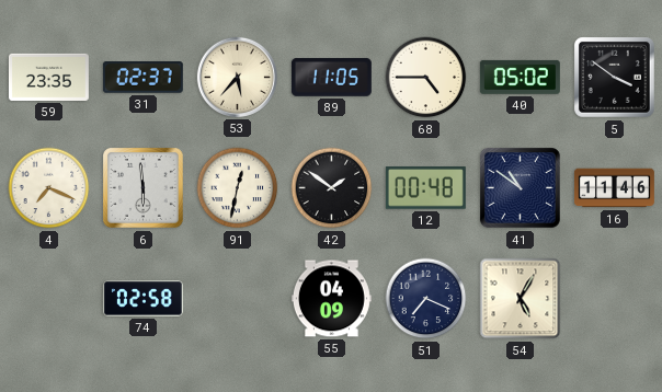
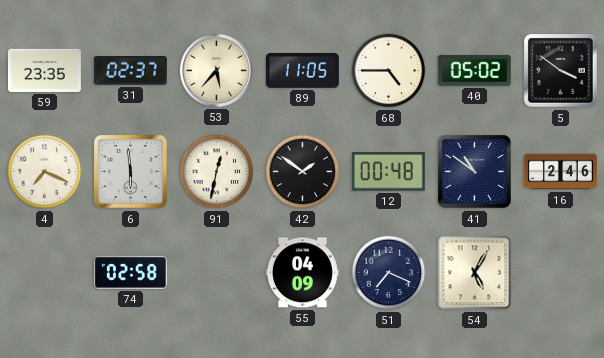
16: 11:46 -> 2:46
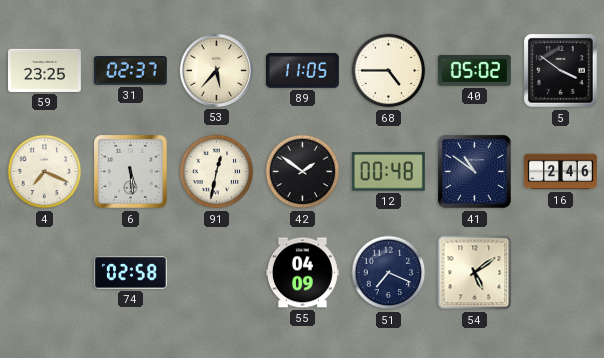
59: 23:35 -> 23:25
6: 5:59 -> 5:29
54: 5:05 -> 5:09
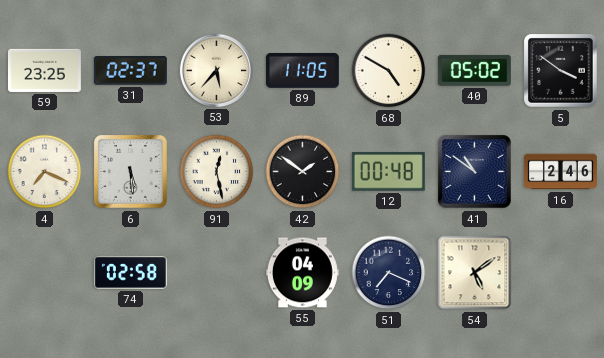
68: 4:45 -> 4:50
91: 12:32 -> 12:28
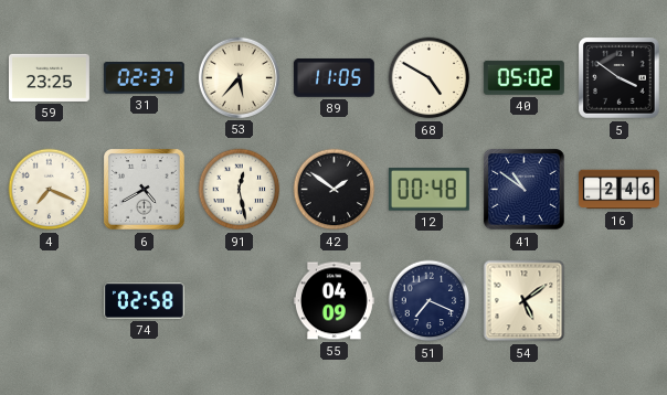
6: 5:29 -> 4:40
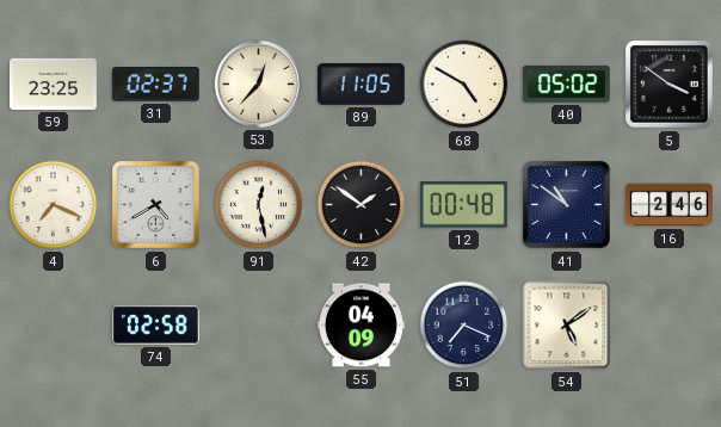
53: 5:37 -> 12:37
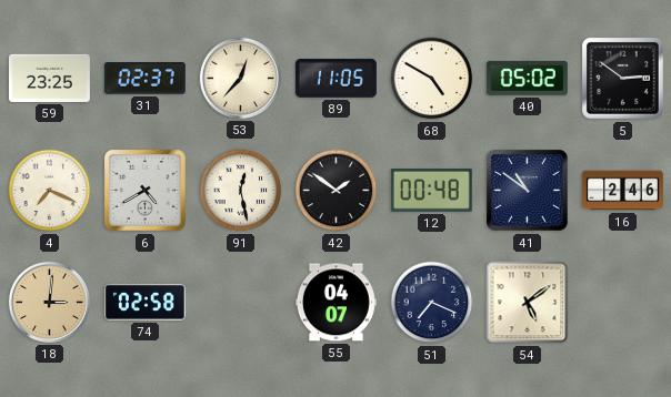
5: 3:51 -> 2:51
18: none -> 3:01
55: 04:09 -> 04:07
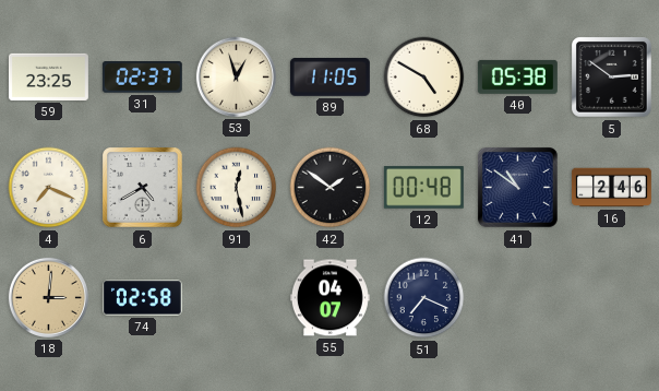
53: 12:37 -> 12:57
40: 05:02 -> 05:38
54: 5:09 -> none
